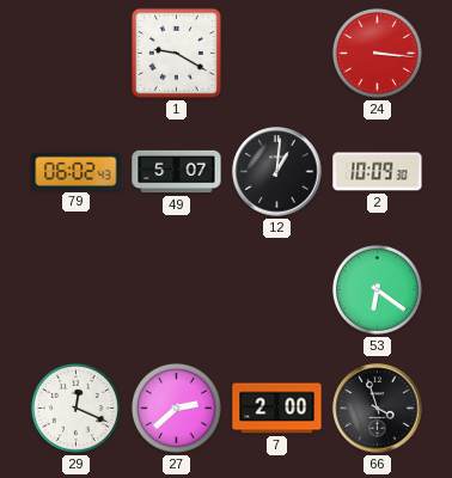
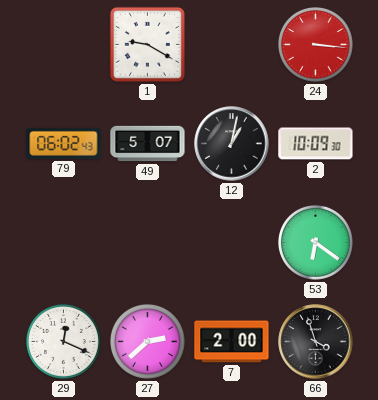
12: 1:01 -> 1:02
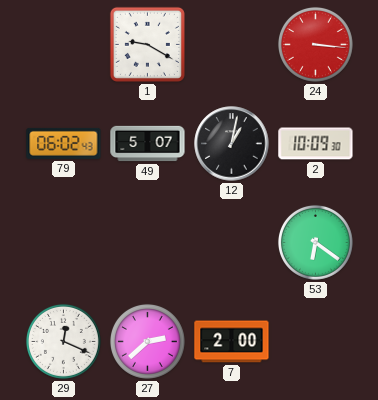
66: 3:57 -> none
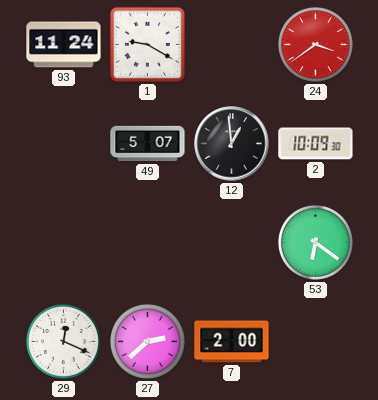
93: none -> 11:24
24: 3:16 -> 3:39
79: 06:02 -> none
12: 1:02 -> 12:59
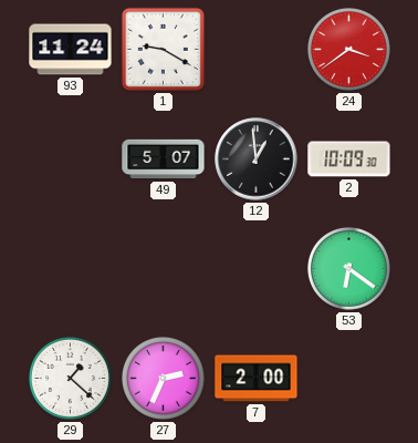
29: 12:19 -> 1:22
27: 2:38 -> 2:34
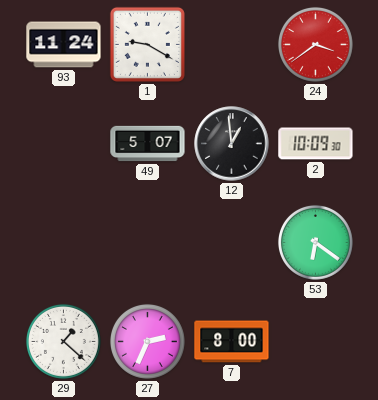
7: 2:00 -> 8:00
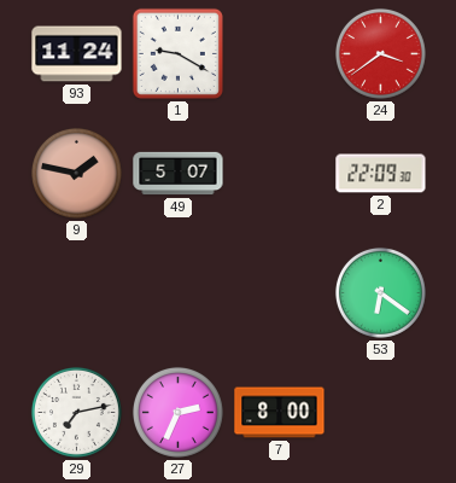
9: none -> 1:47
12: 12:59 -> none
2: 10:09 -> 22:09
29: 1:22 -> 7:13
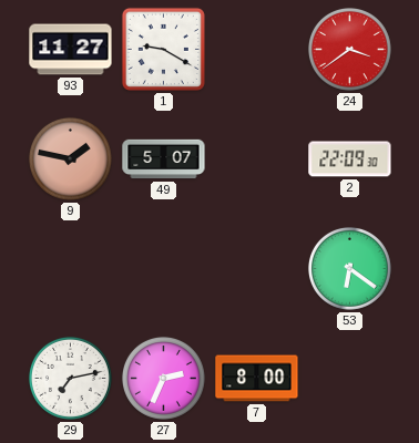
93: 11:24 -> 11:27
